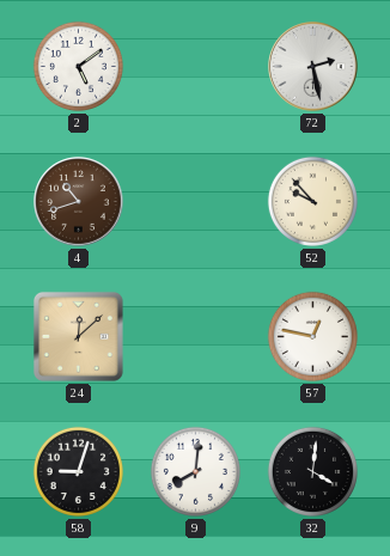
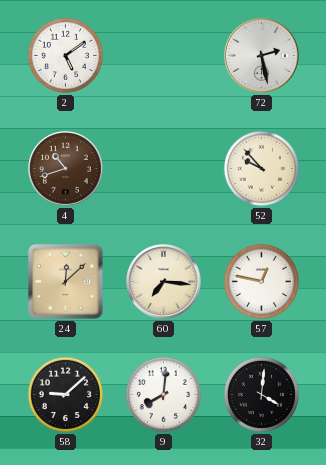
60: none -> 7:16
58: 9:03 -> 9:08
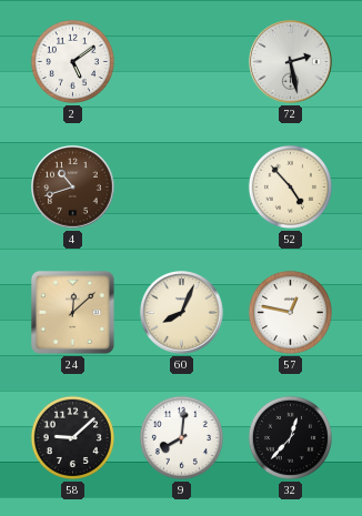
52: 9:53 -> 4:53
60: 7:16 -> 8:04
32: 4:01 -> 12:37
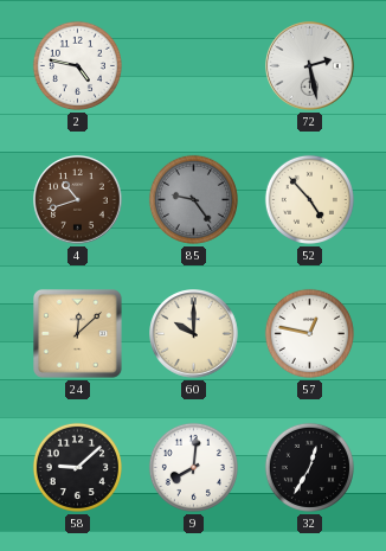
2: 5:09 -> 4:47
85: none -> 9:24
60: 8:04 -> 10:00
32: 12:37 -> 12:35
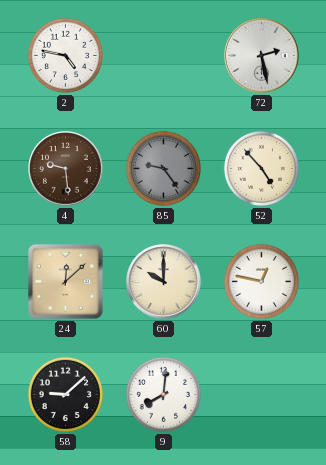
4: 10:42 -> 9:29
32: 12:35 -> none
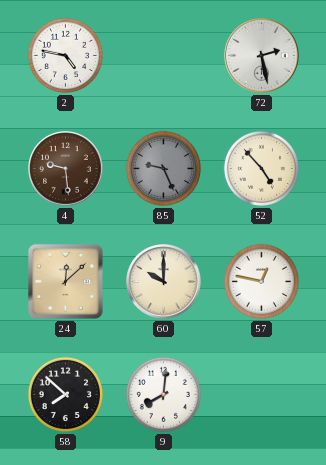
85: 9:24 -> 9:26
58: 9:08 -> 7:52
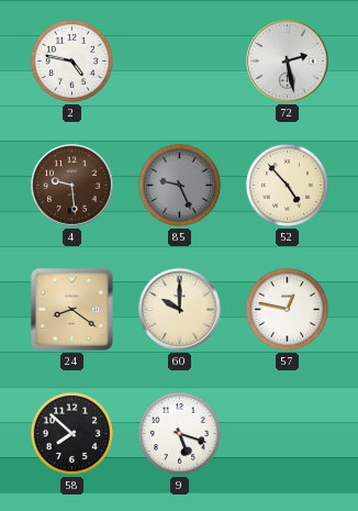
24: 12:08 -> 8:21
9: 8:01 -> 5:18
